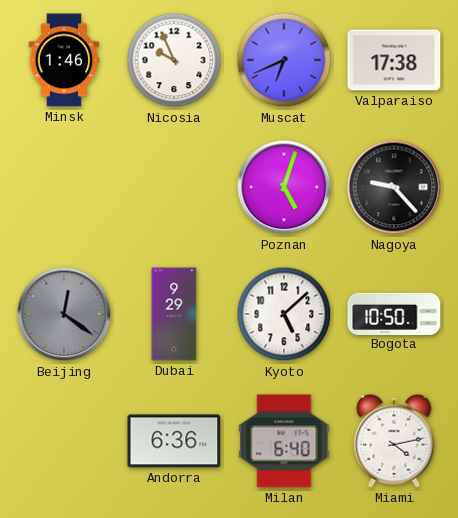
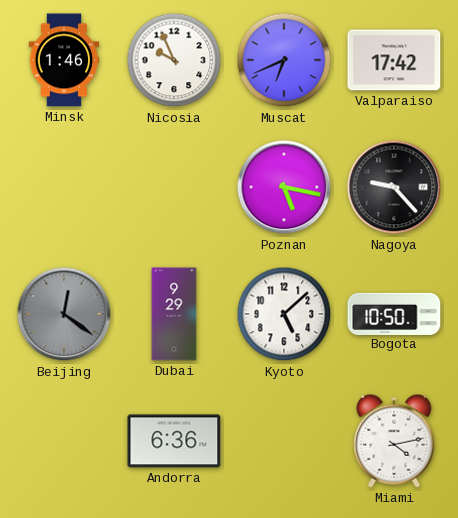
Valparaiso: 17:38 -> 17:42
Poznan: 5:03 -> 5:17
Milan: 6:40 -> none
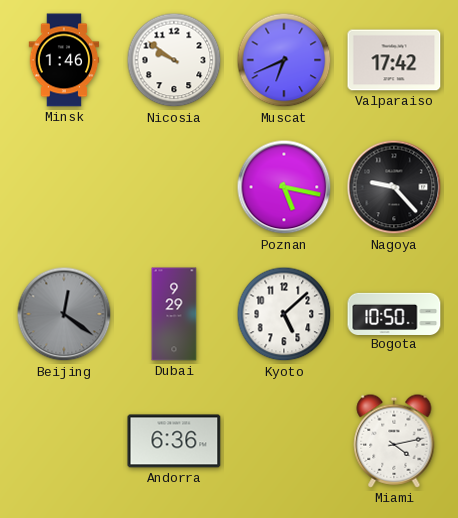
Nicosia: 9:56 -> 9:51
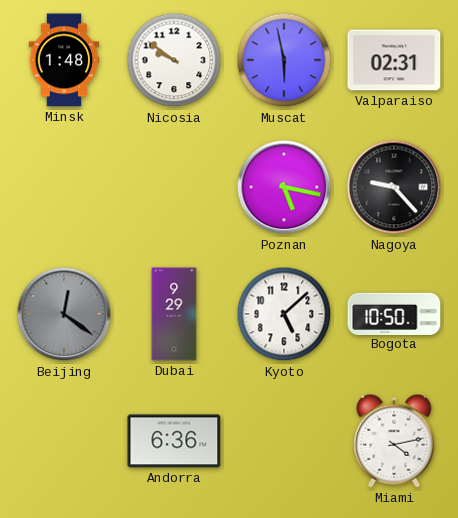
Minsk: 1:46 -> 1:48
Muscat: 6:41 -> 5:58
Valparaiso: 17:42 -> 02:31
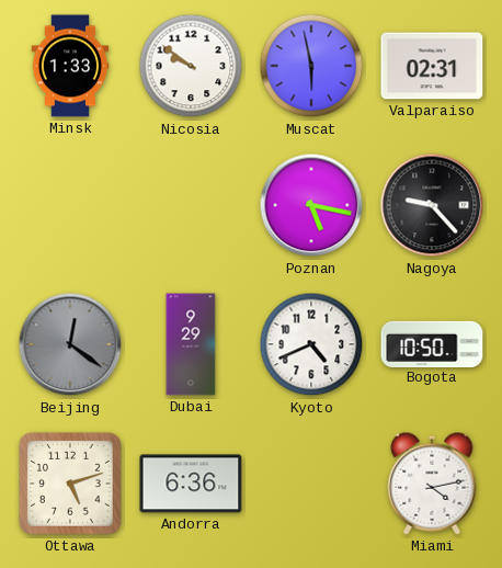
Minsk: 1:48 -> 1:33
Kyoto: 5:08 -> 4:41
Ottawa: none -> 5:12
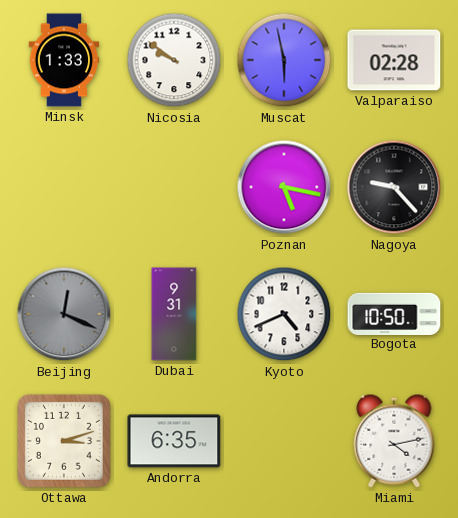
Valparaiso: 02:31 -> 02:28
Beijing: 12:21 -> 12:19
Dubai: 9:29 -> 9:31
Ottawa: 5:12 -> 3:12
Andorra: 6:36 -> 6:35
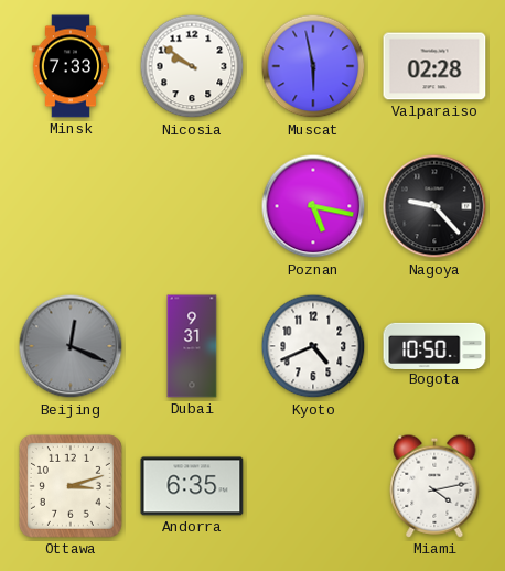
Minsk: 1:33 -> 7:33
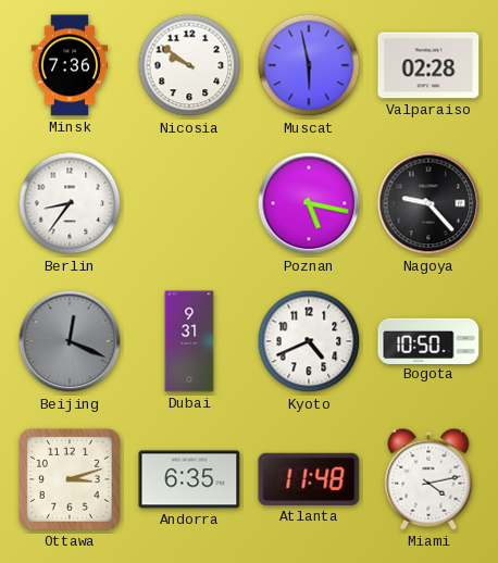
Minsk: 7:33 -> 7:36
Berlin: none -> 8:36
Atlanta: none -> 11:48
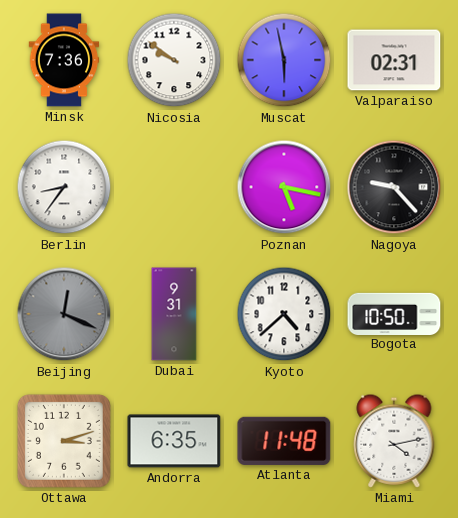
Valparaiso: 02:28 -> 02:31
Kyoto: 4:41 -> 4:38
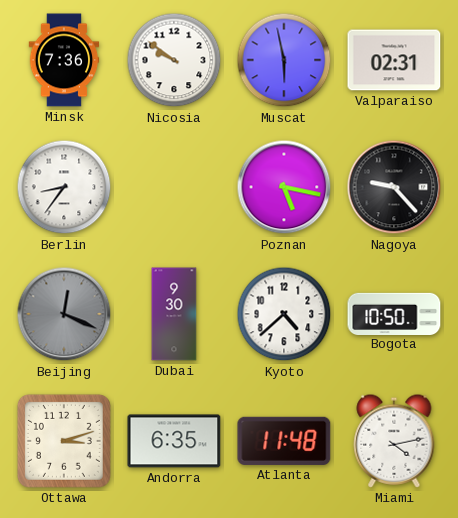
Dubai: 9:31 -> 9:30
